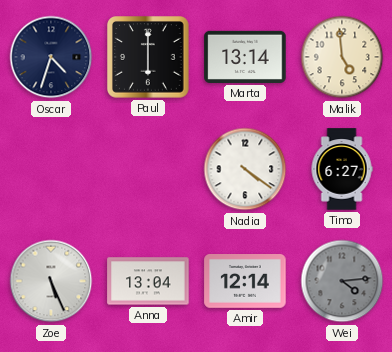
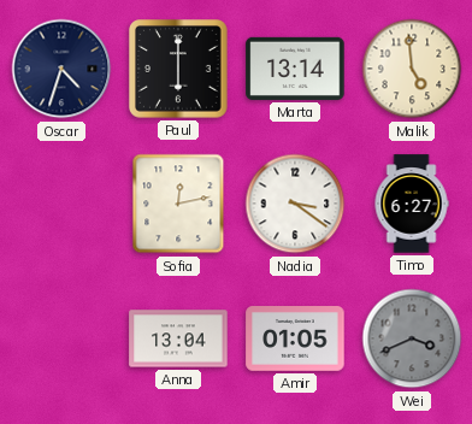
Sofia: none -> 12:13
Nadia: 4:21 -> 3:21
Zoe: 5:26 -> none
Amir: 12:14 -> 01:05
Wei: 4:14 -> 3:41
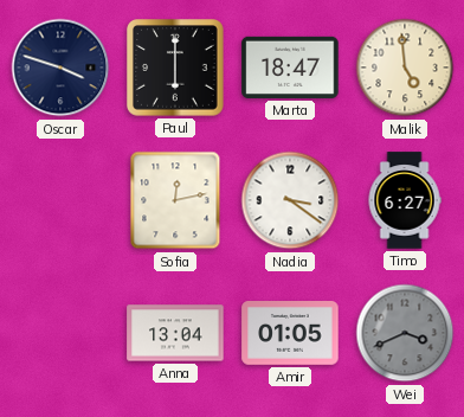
Oscar: 4:33 -> 3:48
Marta: 13:14 -> 18:47
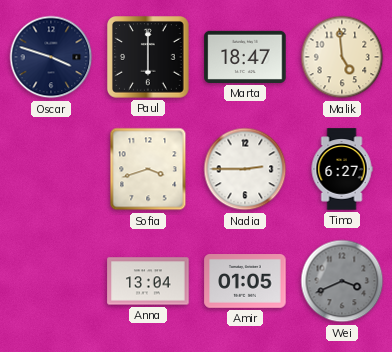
Sofia: 12:13 -> 3:42
Nadia: 3:21 -> 2:45
